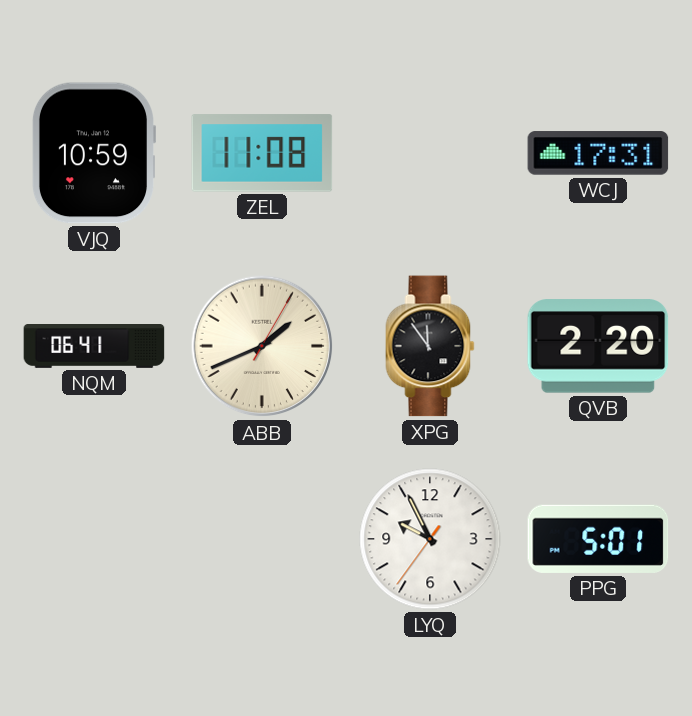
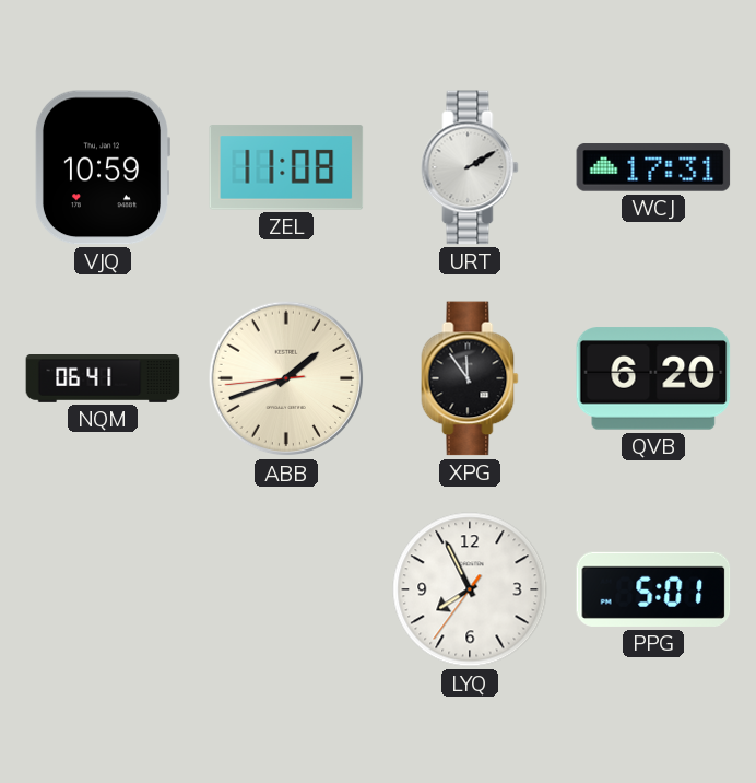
URT: none -> 2:10
ABB: 1:41:05 -> 1:41:44
QVB: 2:20 -> 6:20
LYQ: 9:55 -> 7:55
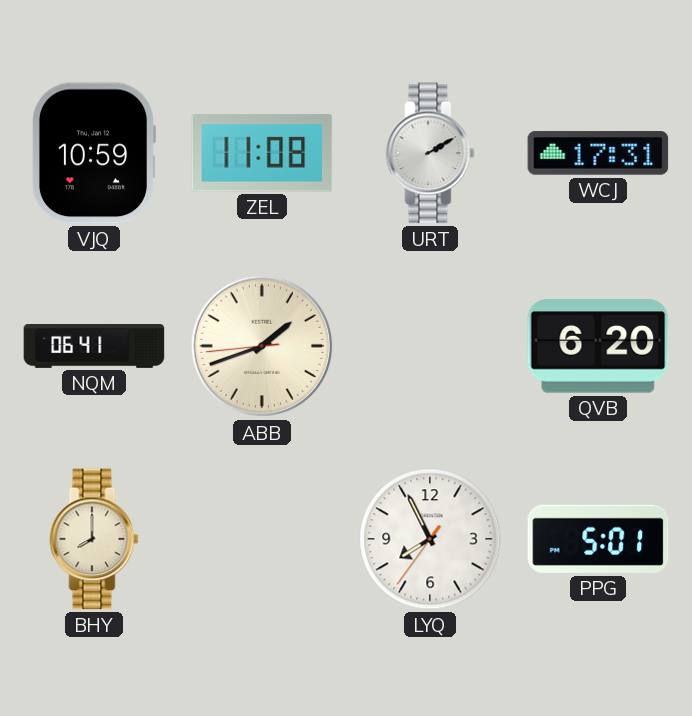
XPG: 11:54 -> none
BHY: none -> 8:00
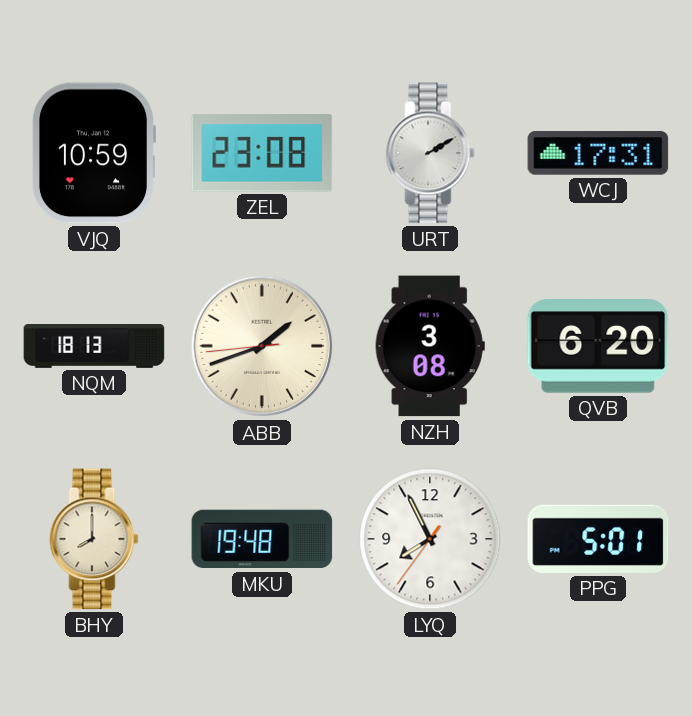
ZEL: 11:08 -> 23:08
NQM: 06:41 -> 18:13
NZH: none -> 3:08
MKU: none -> 19:48
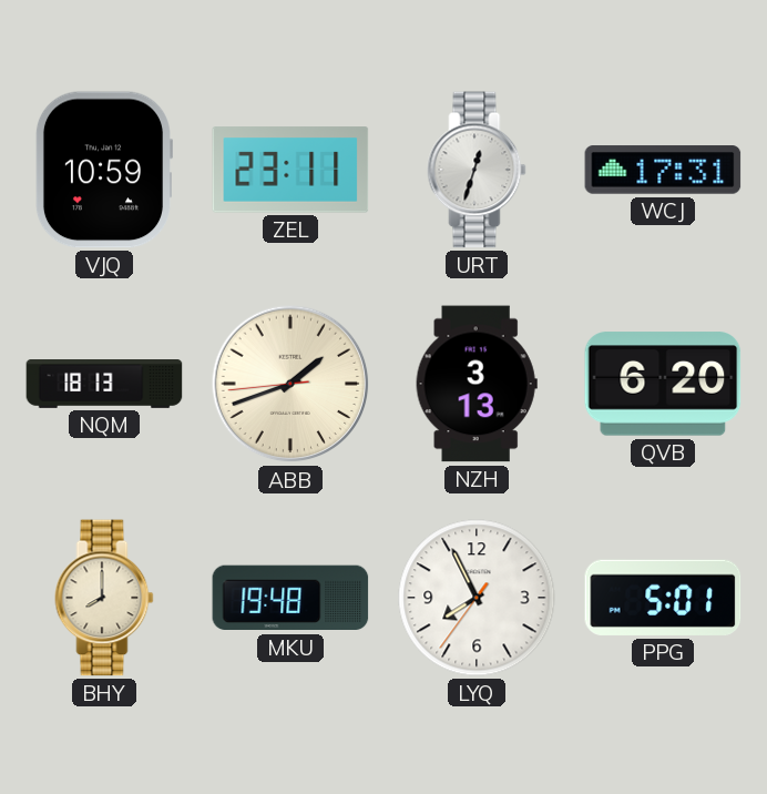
ZEL: 23:08 -> 23:11
URT: 2:10 -> 12:33
NZH: 3:08 -> 3:13
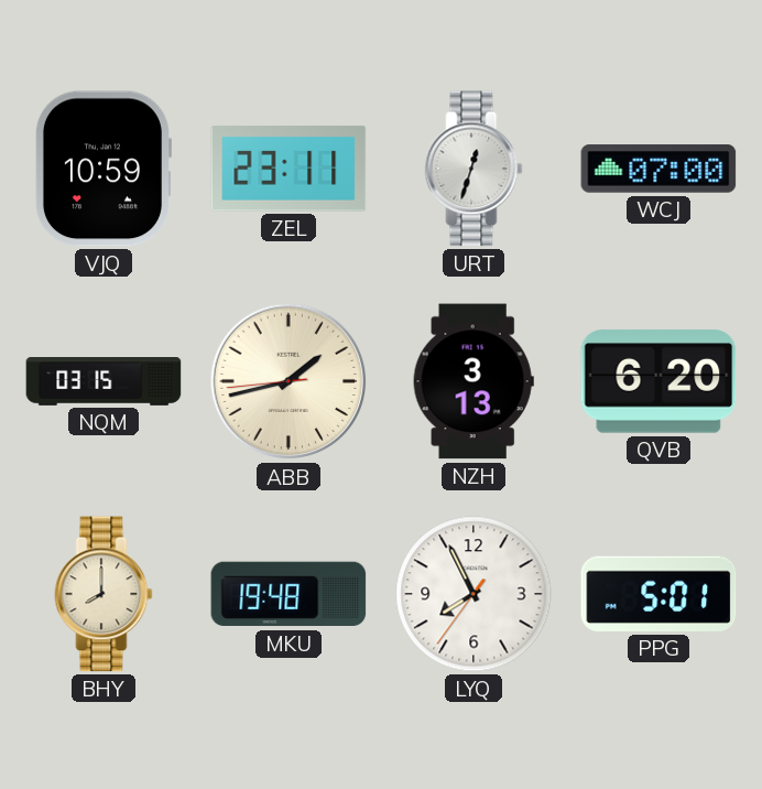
WCJ: 17:31 -> 07:00
NQM: 18:13 -> 03:15
ABB: 1:41 -> 1:42
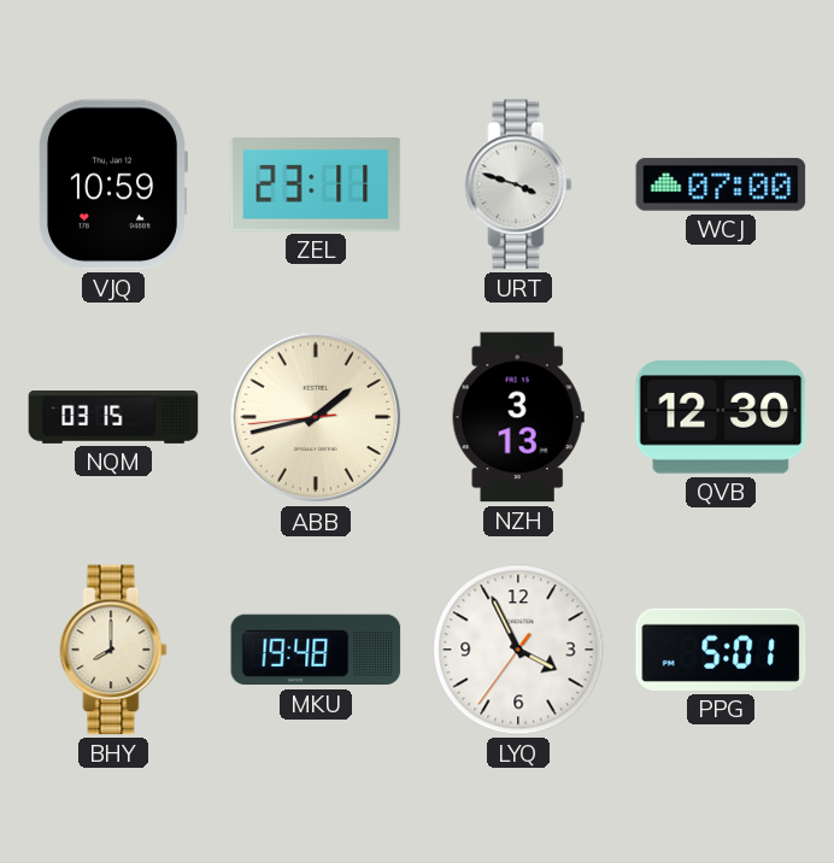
URT: 12:33 -> 3:48
QVB: 6:20 -> 12:30
LYQ: 7:55 -> 3:55
